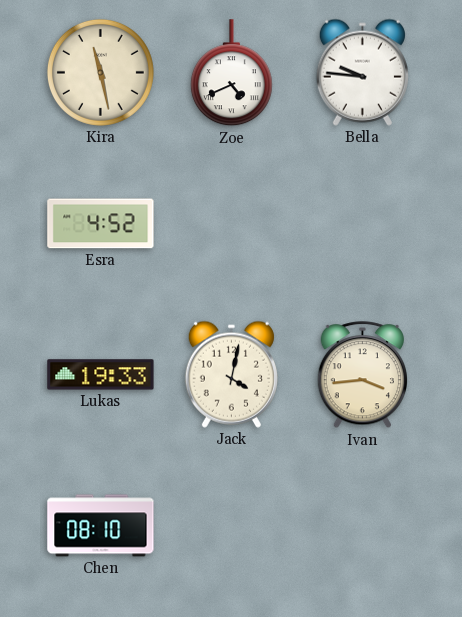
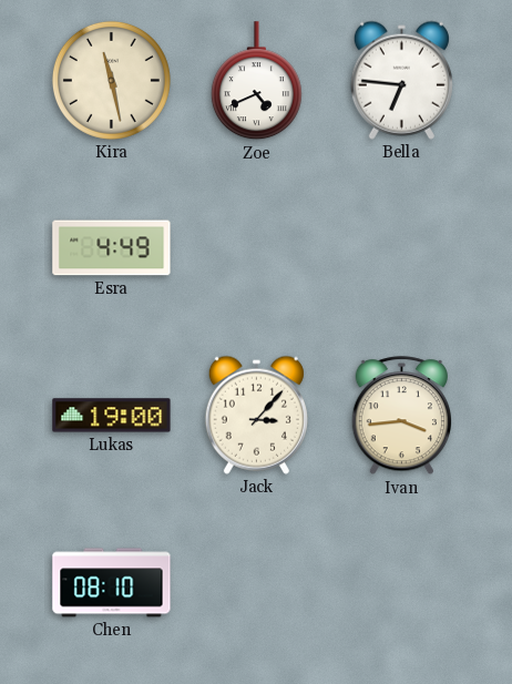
Bella: 9:46 -> 6:46
Esra: 4:52 -> 4:49
Lukas: 19:33 -> 19:00
Jack: 4:02 -> 3:07
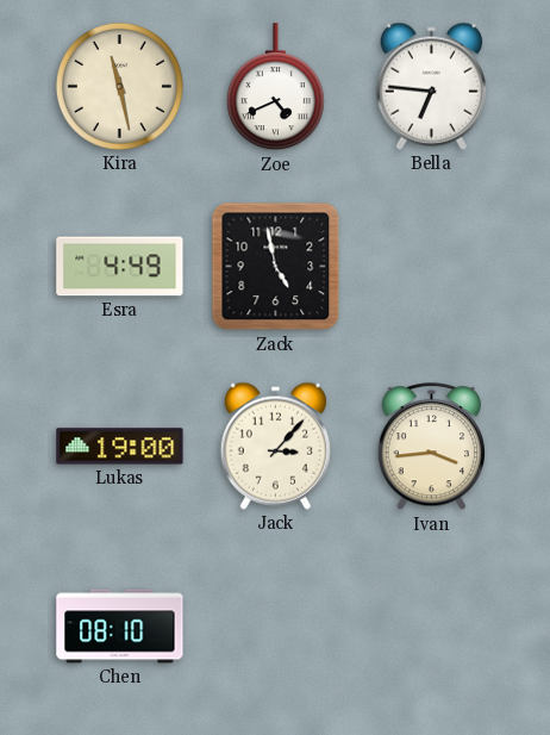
Zack: none -> 4:58
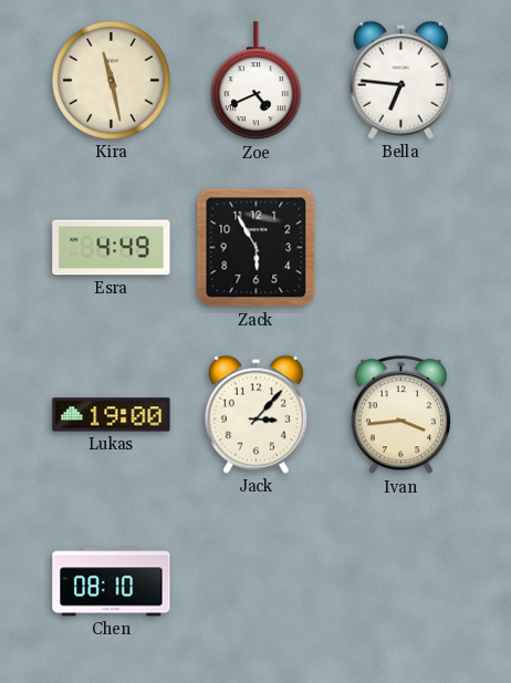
Zack: 4:58 -> 5:55
